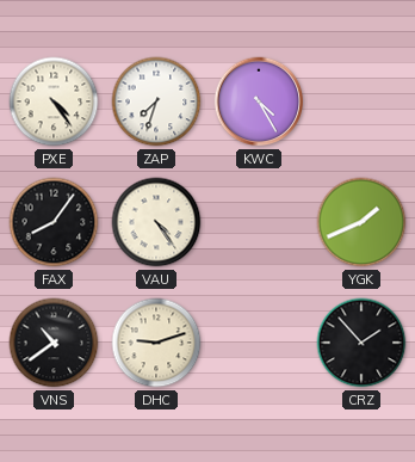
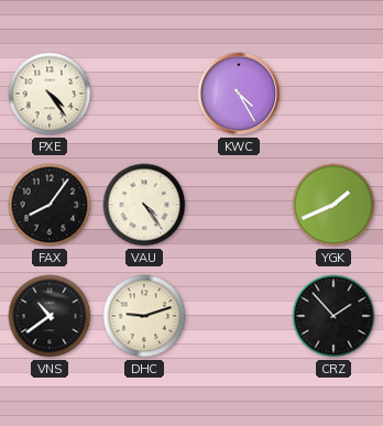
ZAP: 7:33 -> none
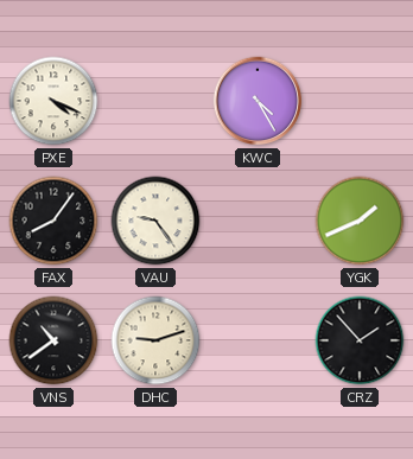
PXE: 4:24 -> 4:19
VAU: 4:24 -> 9:24
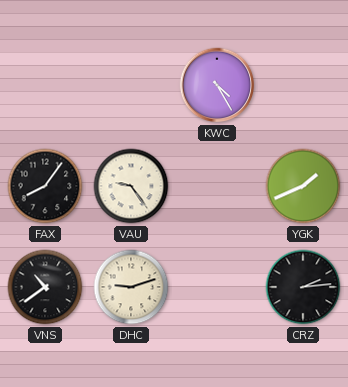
PXE: 4:19 -> none
CRZ: 1:53 -> 2:14
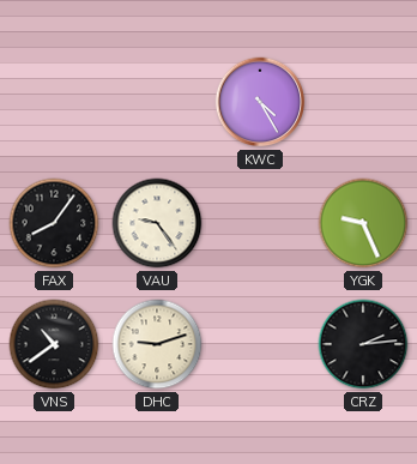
YGK: 1:41 -> 9:26
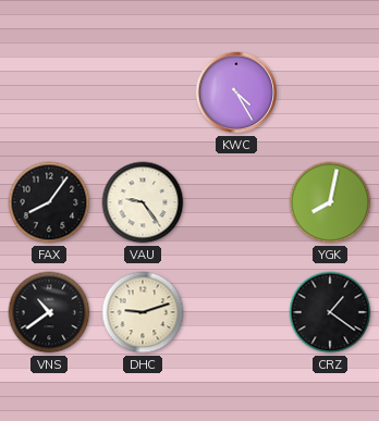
YGK: 9:26 -> 8:02
CRZ: 2:14 -> 1:21
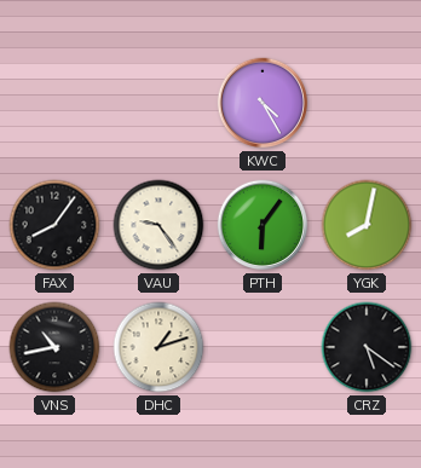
PTH: none -> 6:06
VNS: 10:39 -> 10:43
DHC: 9:12 -> 1:12
CRZ: 1:21 -> 5:21
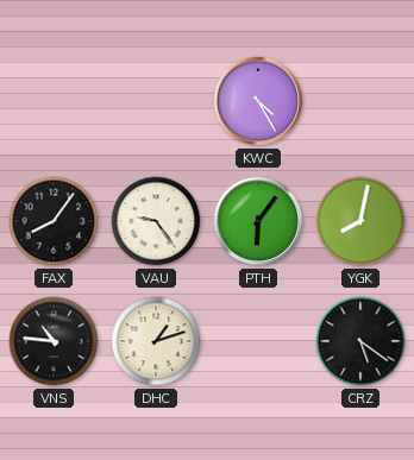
VNS: 10:43 -> 10:46
